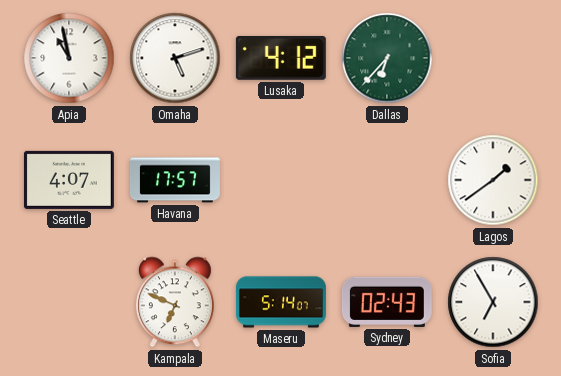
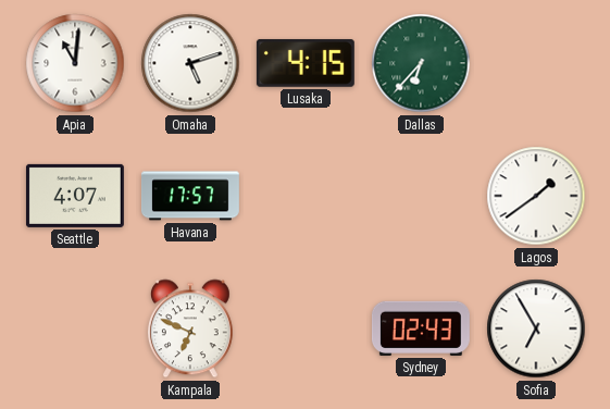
Apia: 10:58 -> 11:01
Lusaka: 4:12 -> 4:15
Maseru: 5:14 -> none
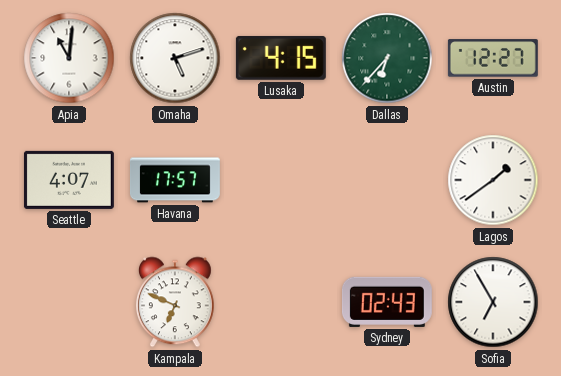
Austin: none -> 12:27
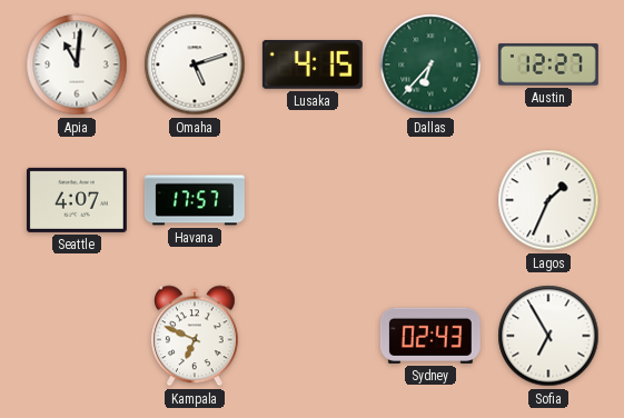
Lagos: 1:39 -> 1:34
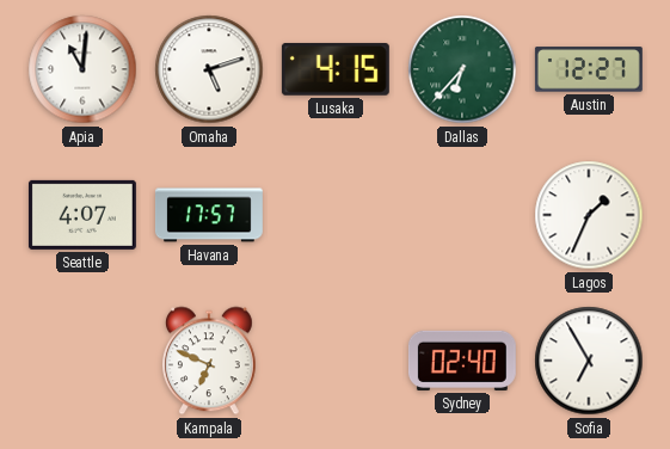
Sydney: 02:43 -> 02:40
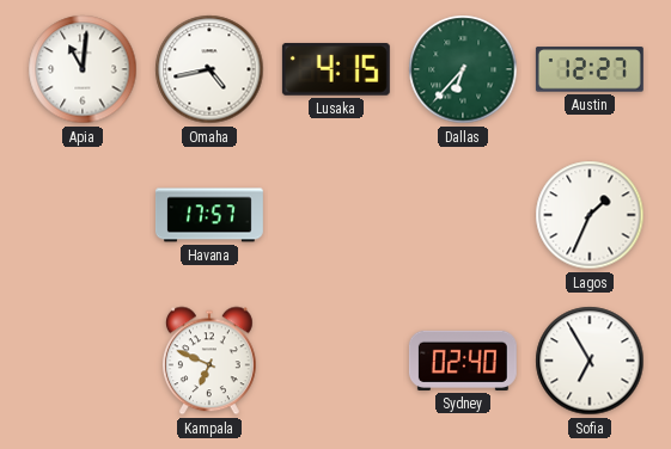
Omaha: 5:12 -> 4:43
Seattle: 4:07 -> none
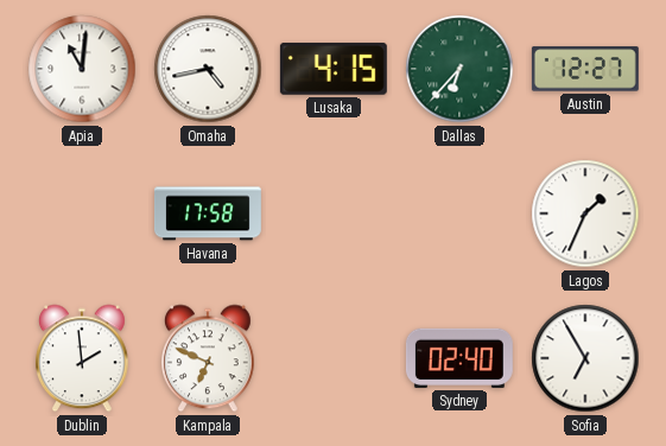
Havana: 17:57 -> 17:58
Dublin: none -> 1:59
